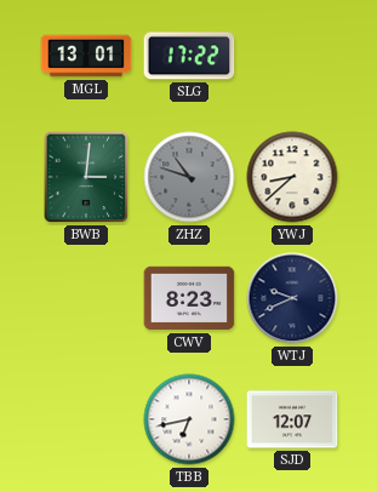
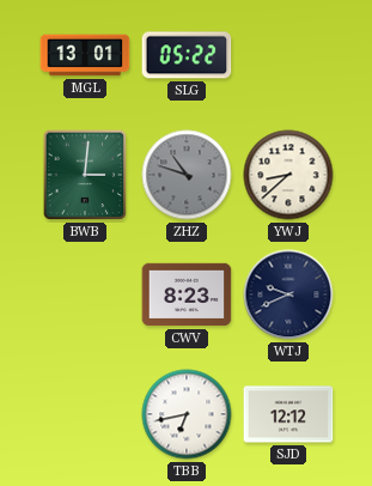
SLG: 17:22 -> 05:22
SJD: 12:07 -> 12:12
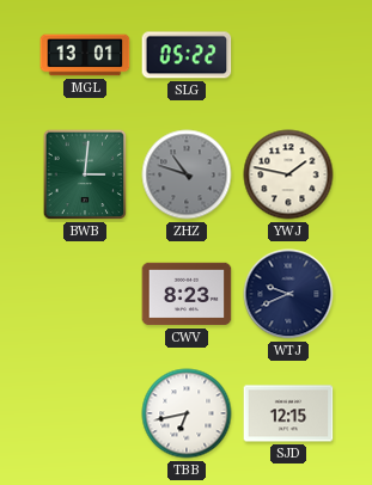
YWJ: 8:38 -> 1:47
SJD: 12:12 -> 12:15
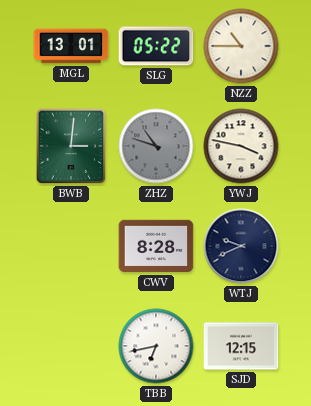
NZZ: none -> 10:45
YWJ: 1:47 -> 3:47
CWV: 8:23 -> 8:28
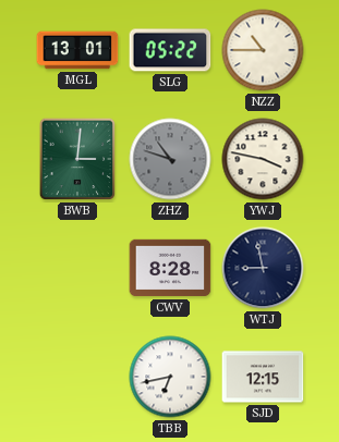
WTJ: 9:41 -> 8:58
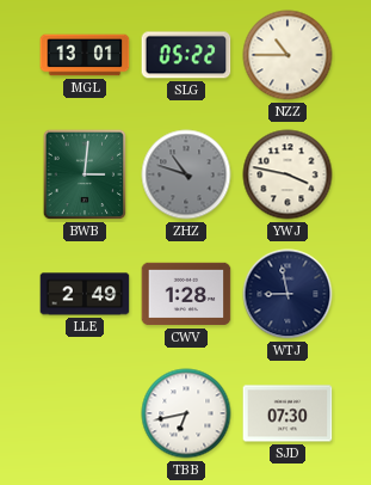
LLE: none -> 2:49
CWV: 8:28 -> 1:28
SJD: 12:15 -> 07:30
